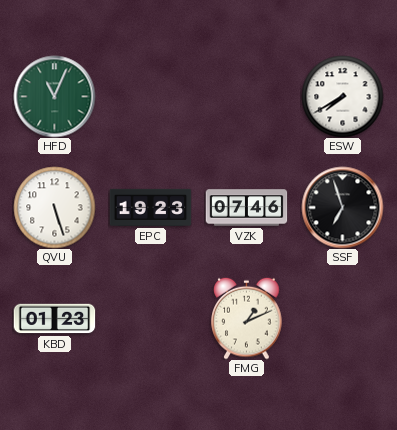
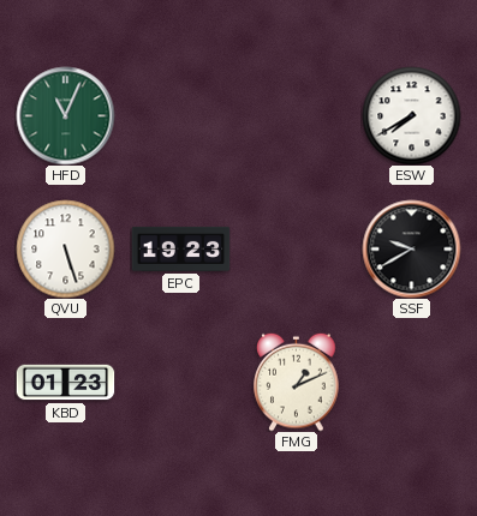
VZK: 07:46 -> none
SSF: 6:57 -> 9:40
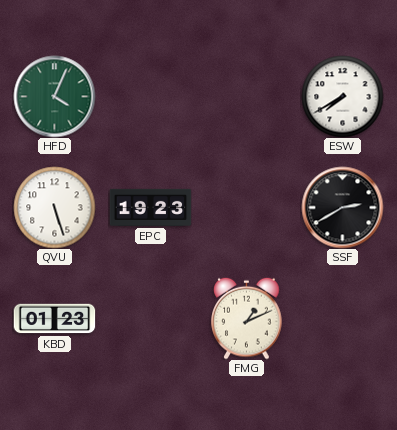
HFD: 11:04 -> 4:04
SSF: 9:40 -> 2:40
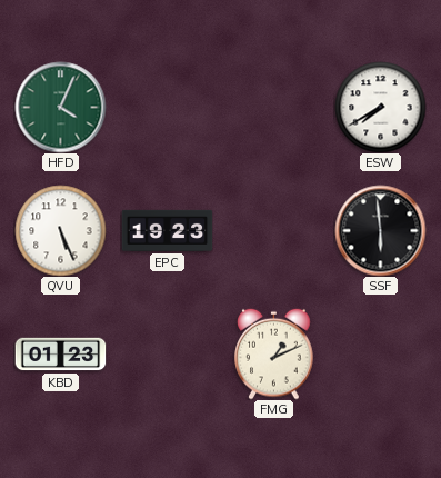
QVU: 5:27 -> 5:26
SSF: 2:40 -> 5:59
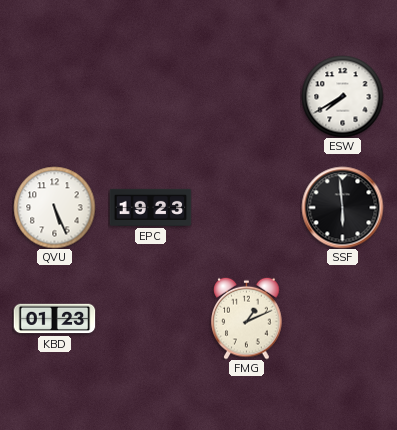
HFD: 4:04 -> none
